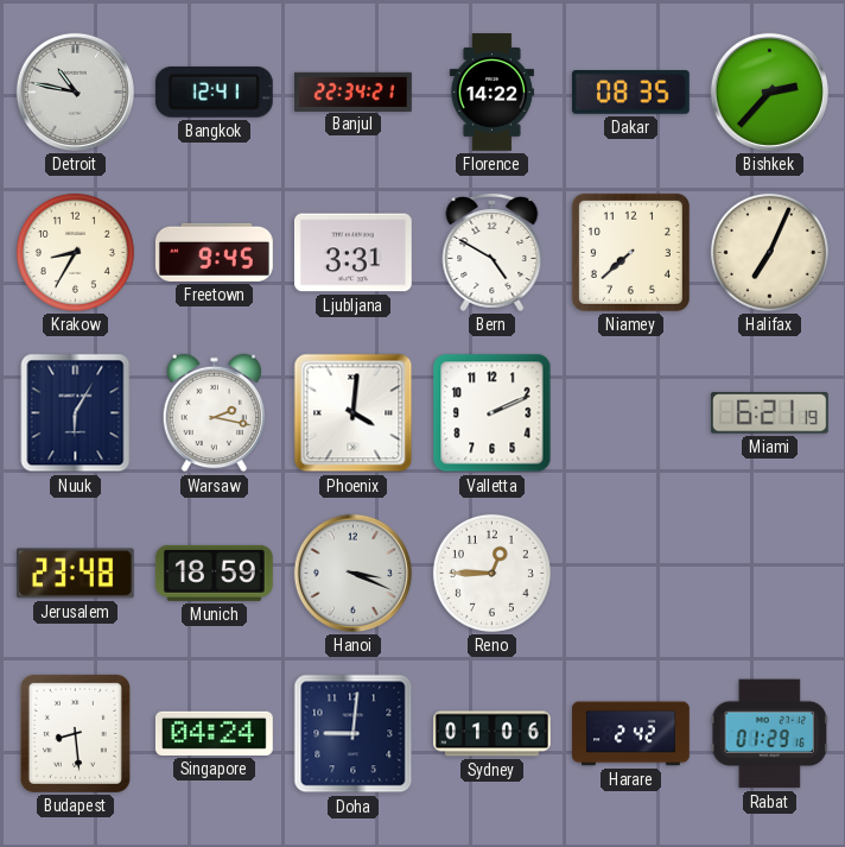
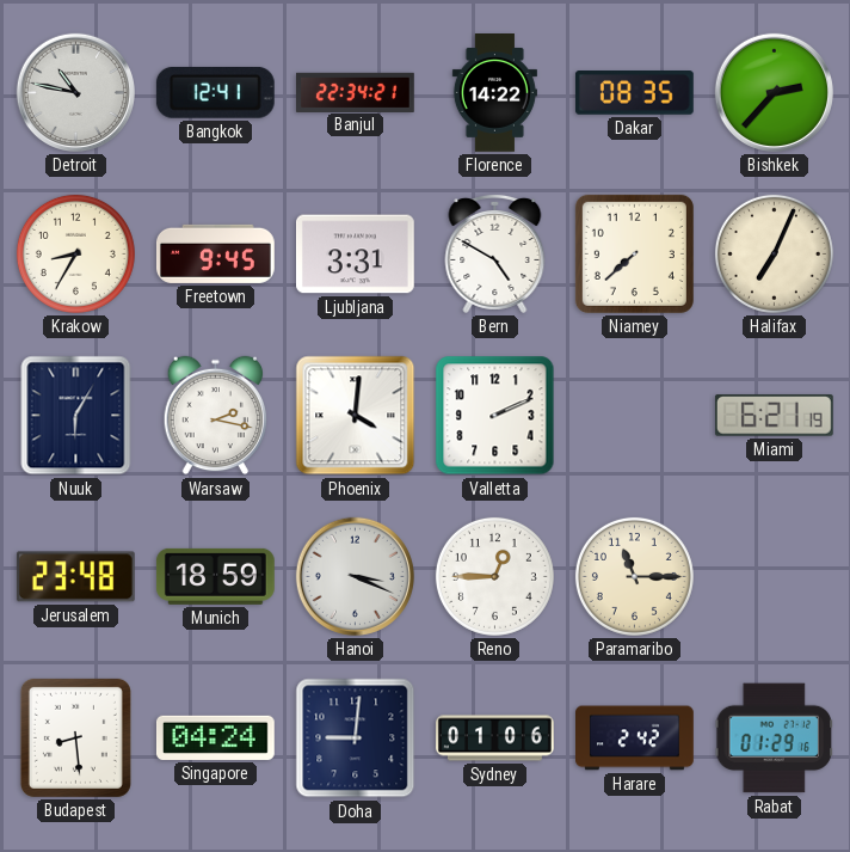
Paramaribo: none -> 11:15
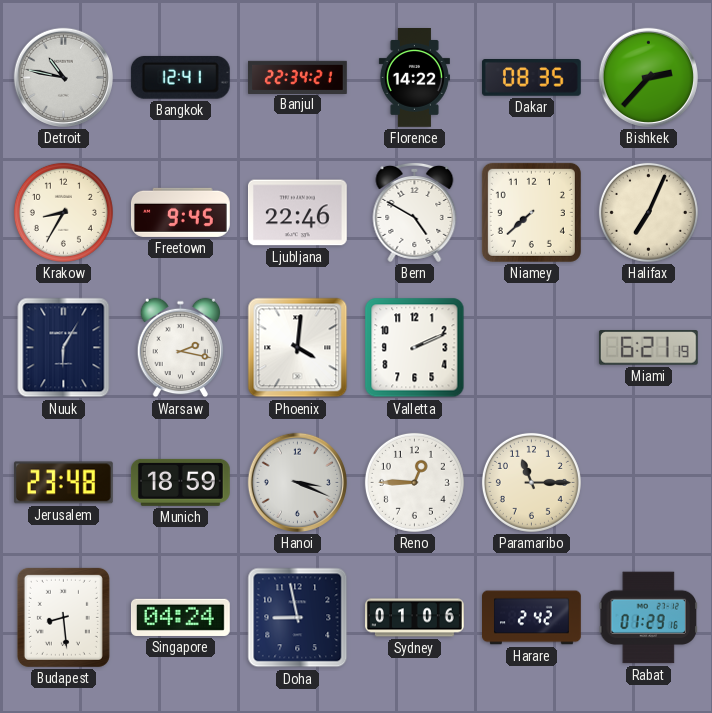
Ljubljana: 3:31 -> 22:46
Doha: 9:01 -> 8:58
